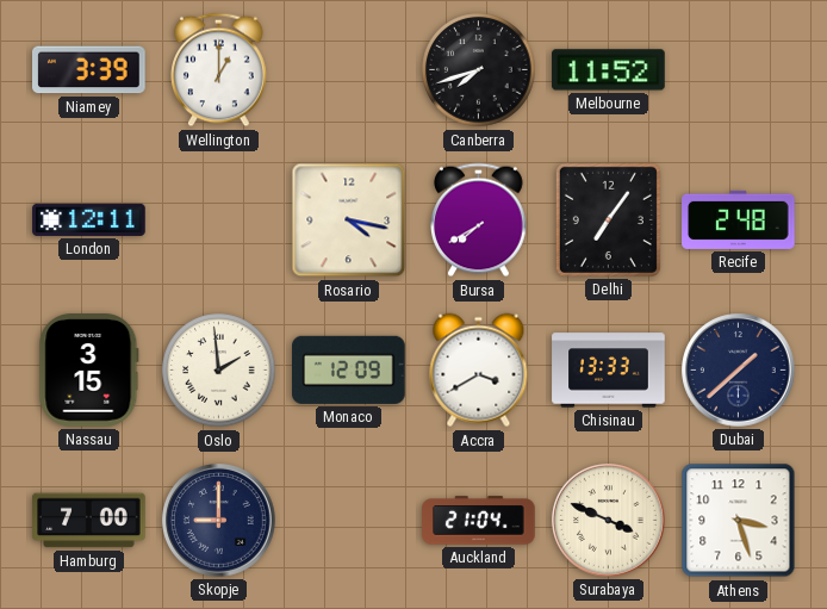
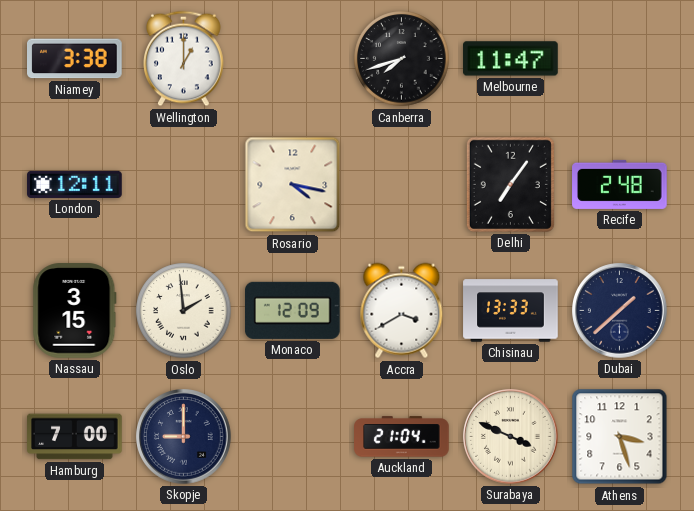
Niamey: 3:39 -> 3:38
Melbourne: 11:52 -> 11:47
Bursa: 7:40 -> none
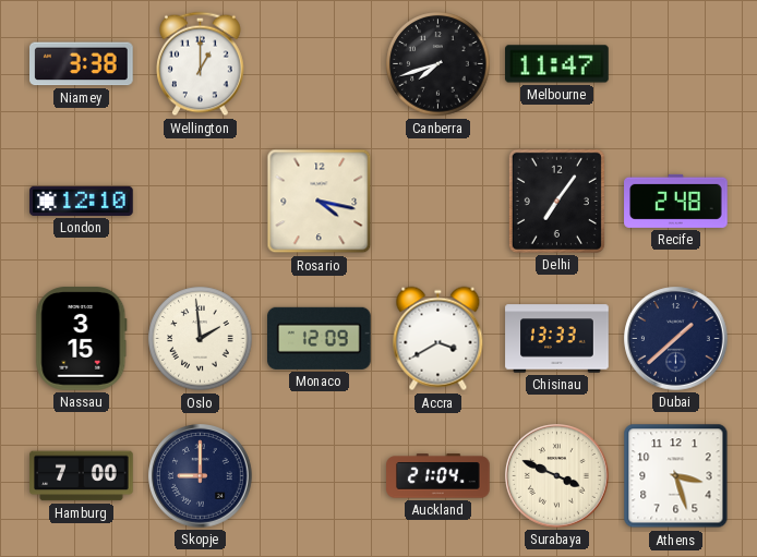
London: 12:11 -> 12:10
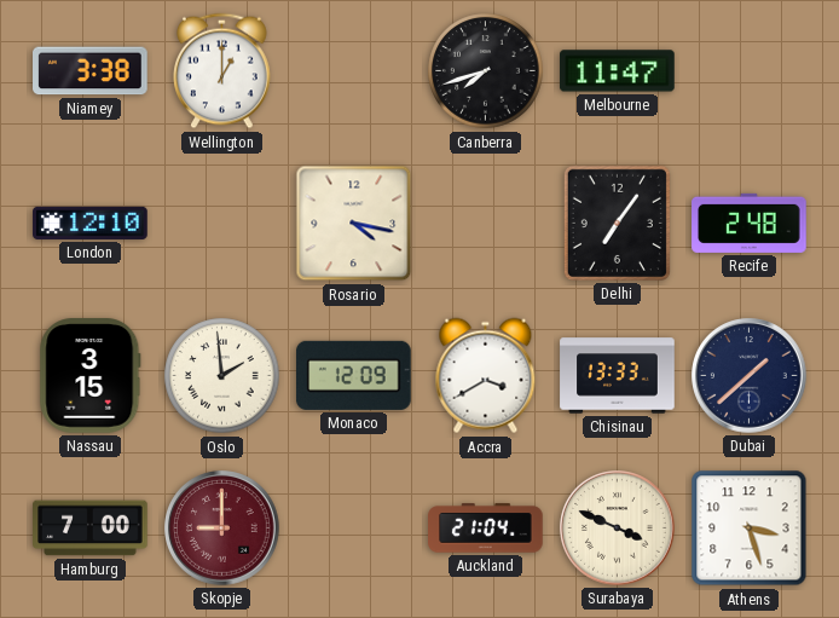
Skopje dial: navy -> burgundy
